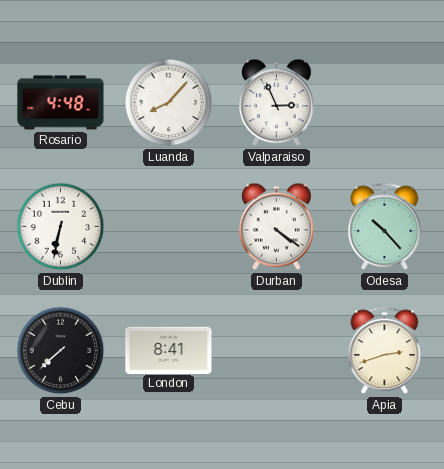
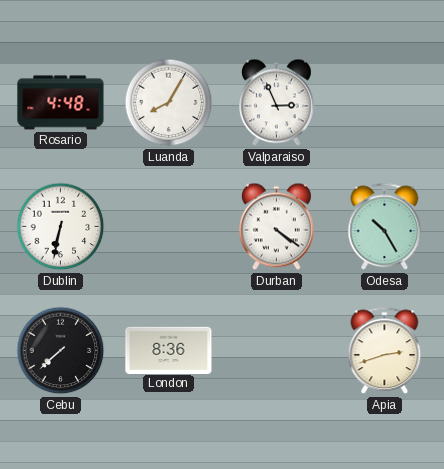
Luanda: 8:07 -> 8:05
Odesa: 10:23 -> 10:25
London: 8:41 -> 8:36
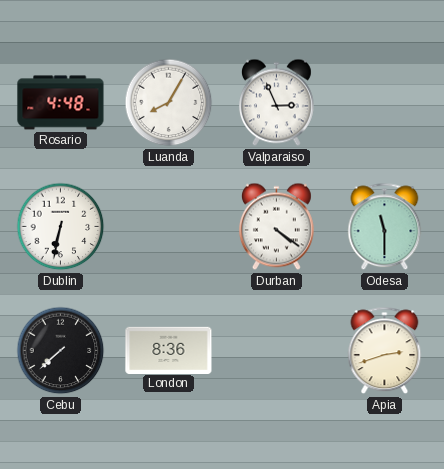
Odesa: 10:25 -> 11:30
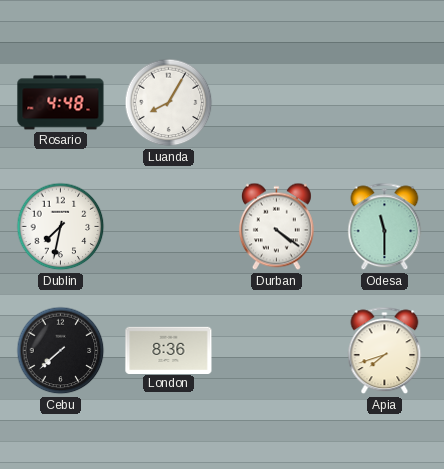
Valparaiso: 2:56 -> none
Dublin: 6:32 -> 7:32
Apia: 2:42 -> 7:42
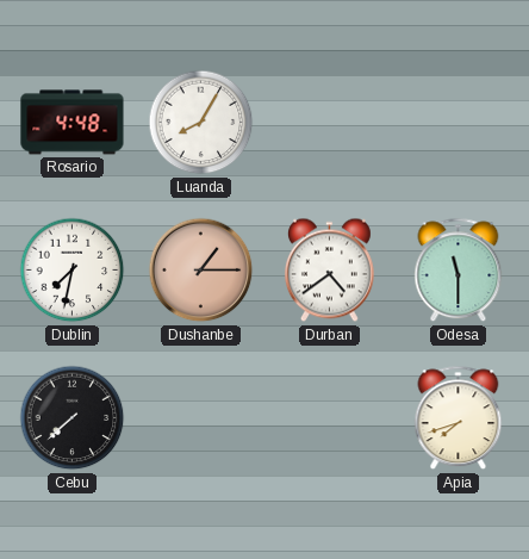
Dushanbe: none -> 1:15
Durban: 4:21 -> 4:39
London: 8:36 -> none
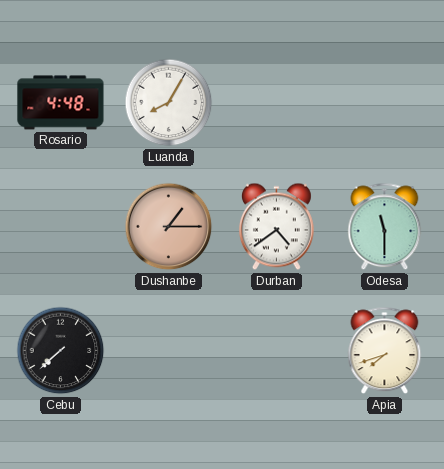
Dublin: 7:32 -> none
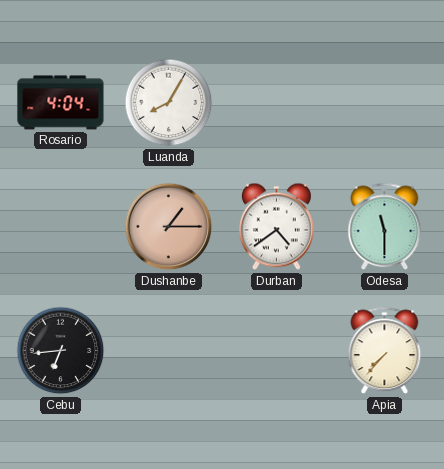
Rosario: 4:48 -> 4:04
Cebu: 7:38 -> 6:44
Apia: 7:42 -> 7:37
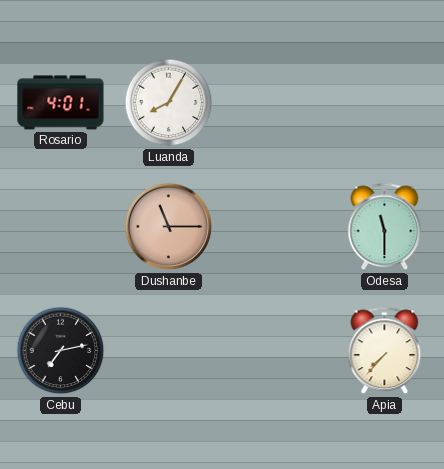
Rosario: 4:04 -> 4:01
Dushanbe: 1:15 -> 11:15
Durban: 4:39 -> none
Cebu: 6:44 -> 7:13
